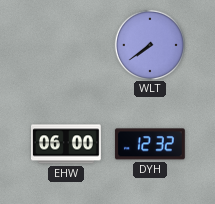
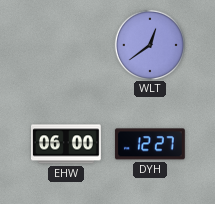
WLT: 7:39 -> 12:39
DYH: 12:32 -> 12:27
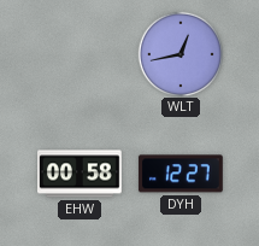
WLT: 12:39 -> 12:43
EHW: 06:00 -> 00:58
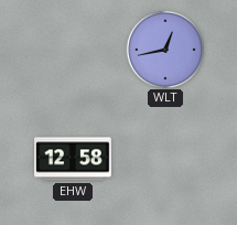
EHW: 00:58 -> 12:58
DYH: 12:27 -> none
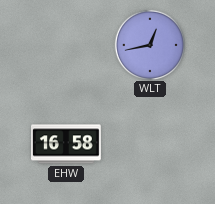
EHW: 12:58 -> 16:58
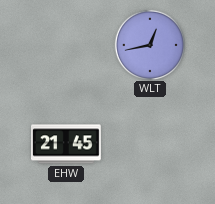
EHW: 16:58 -> 21:45
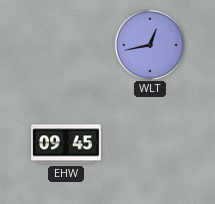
EHW: 21:45 -> 09:45
